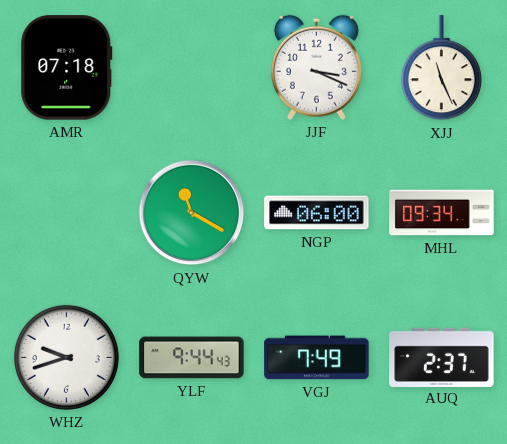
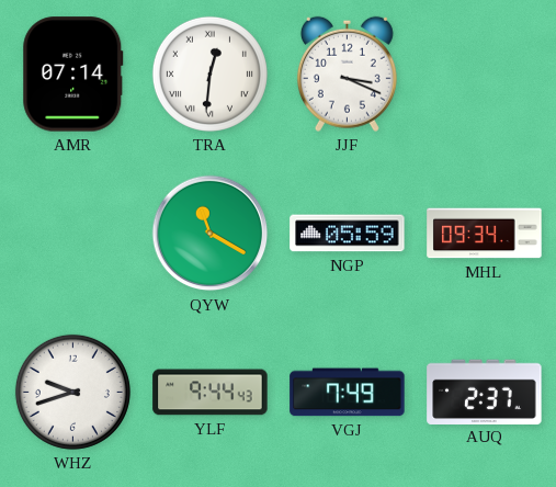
AMR: 07:18 -> 07:14
TRA: none -> 12:31
XJJ: 11:26 -> none
NGP: 06:00 -> 05:59
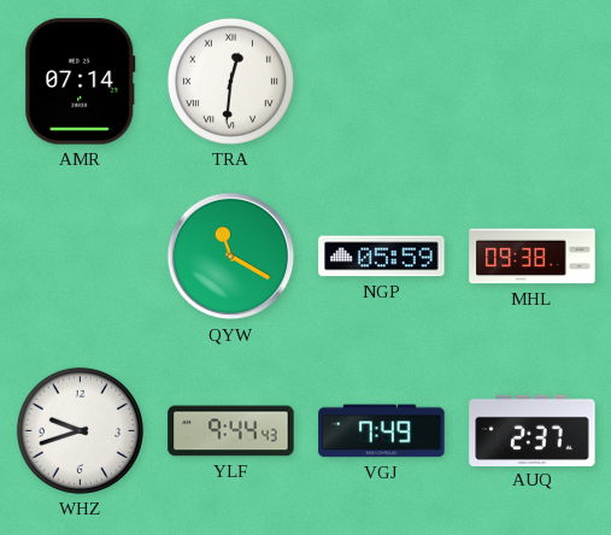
JJF: 3:19 -> none
MHL: 09:34 -> 09:38
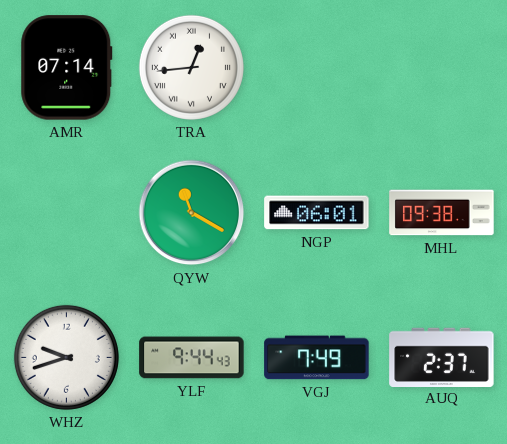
TRA: 12:31 -> 12:44
NGP: 05:59 -> 06:01
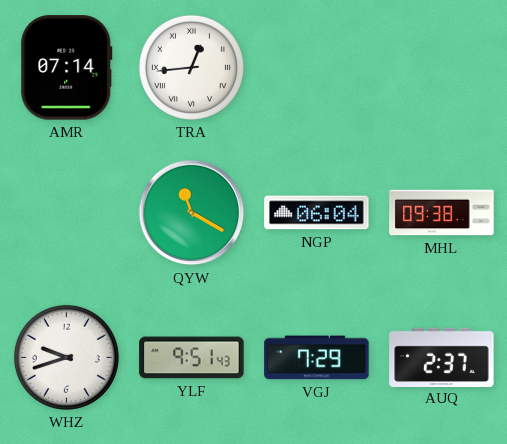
NGP: 06:01 -> 06:04
YLF: 9:44 -> 9:51
VGJ: 7:49 -> 7:29
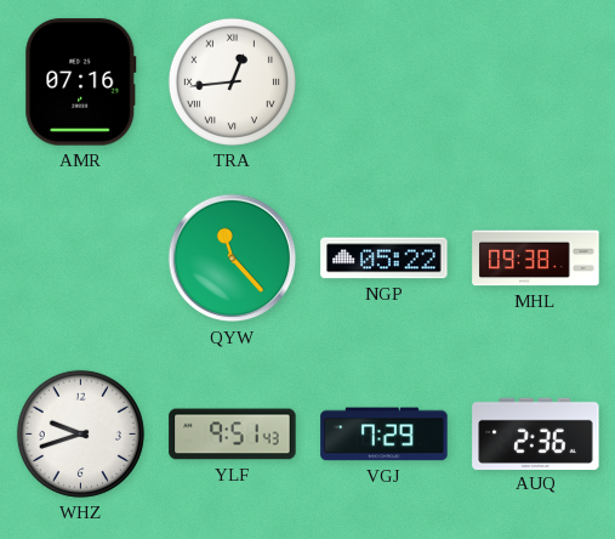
AMR: 07:14 -> 07:16
QYW: 11:20 -> 11:23
NGP: 06:04 -> 05:22
AUQ: 2:37 -> 2:36
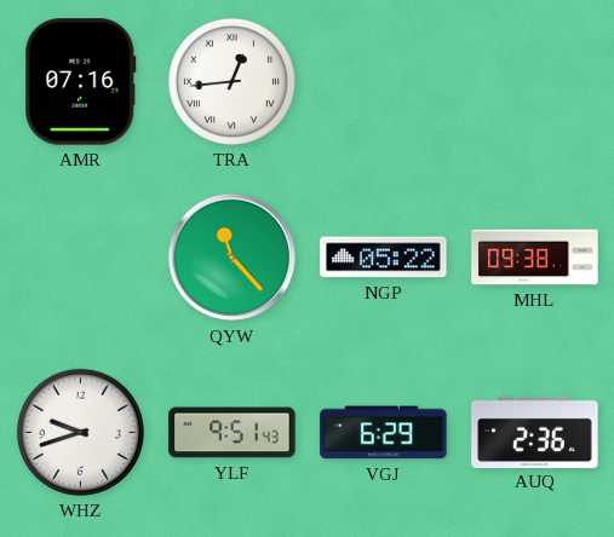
VGJ: 7:29 -> 6:29
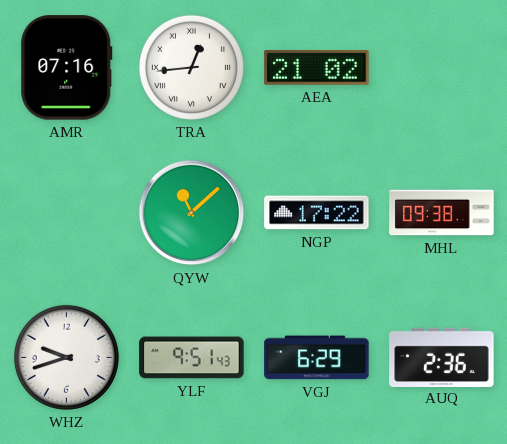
AEA: none -> 21:02
QYW: 11:23 -> 11:08
NGP: 05:22 -> 17:22
